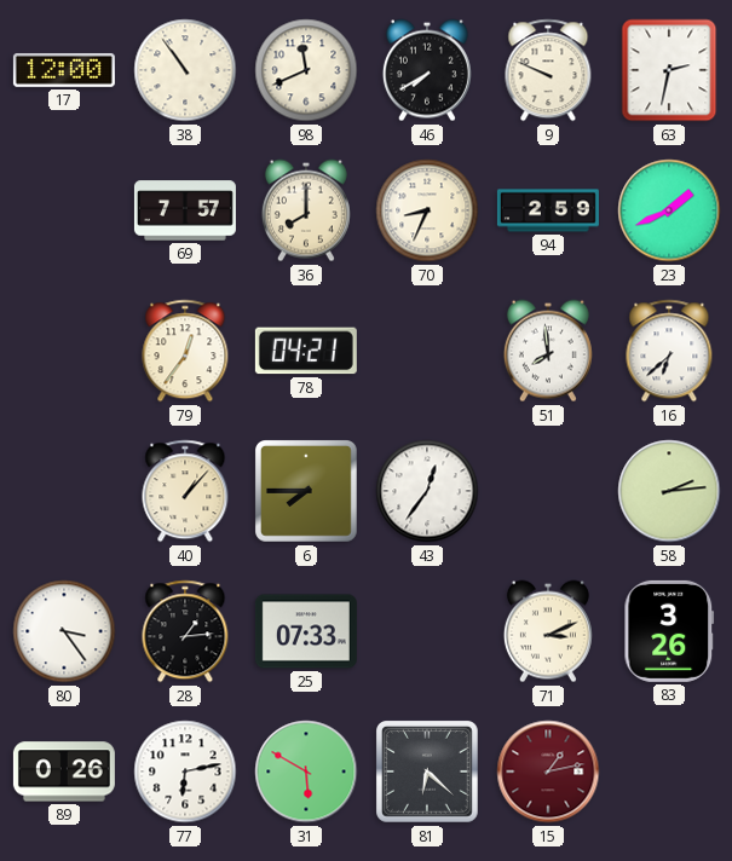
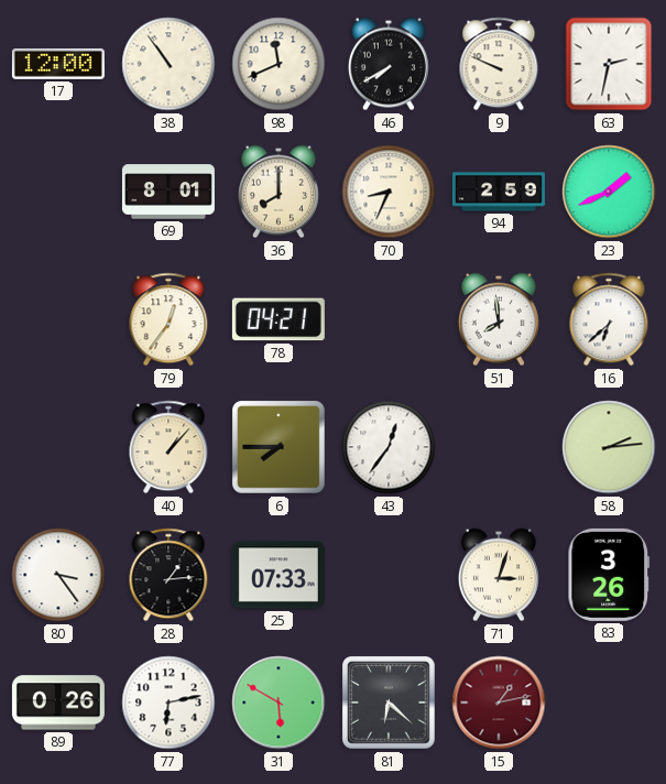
69: 7:57 -> 8:01
71: 3:11 -> 3:03
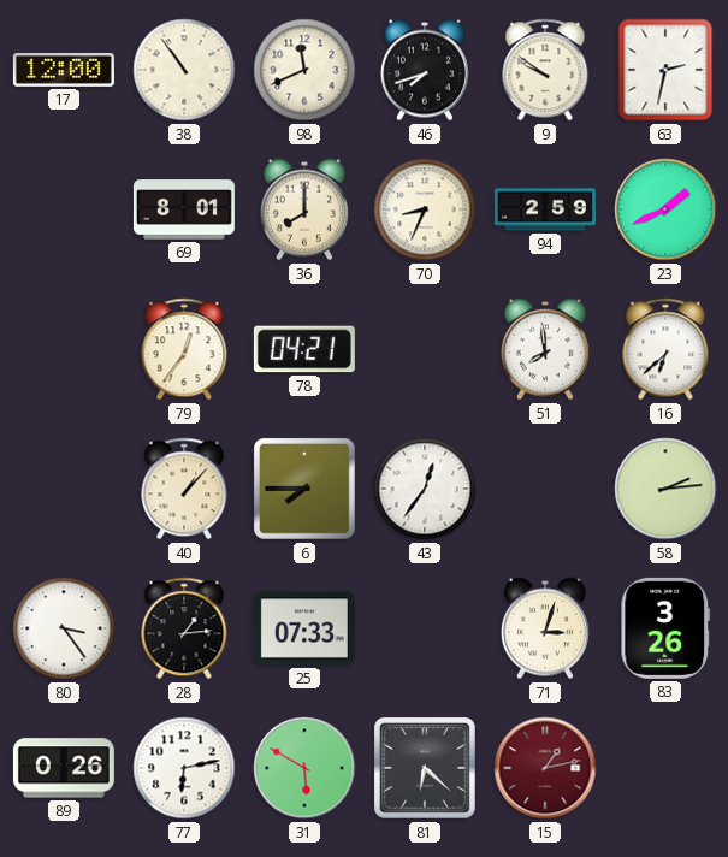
46: 7:40 -> 7:42
9: 9:49 -> 9:51
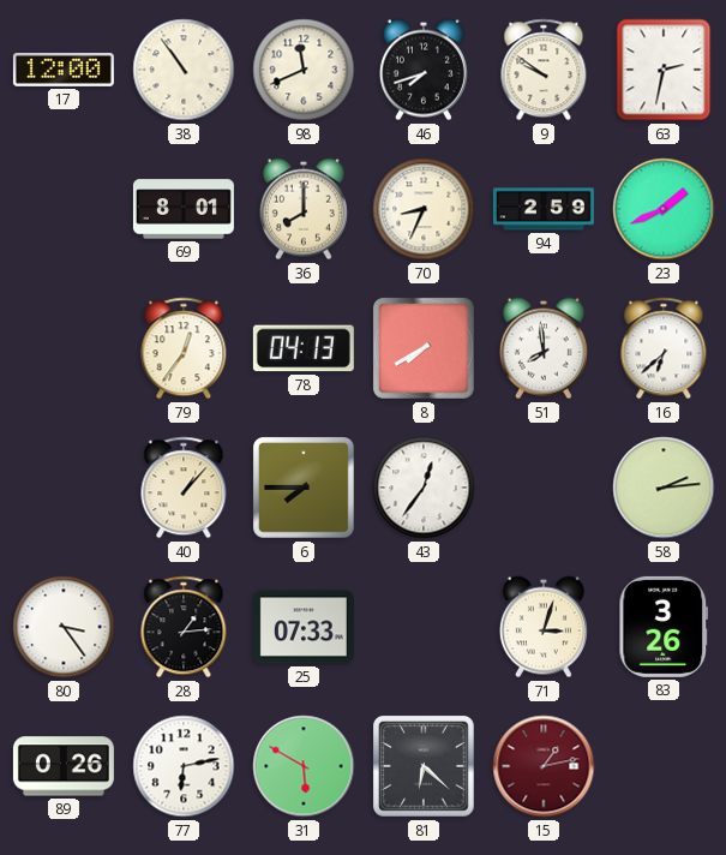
78: 04:21 -> 04:13
8: none -> 7:40
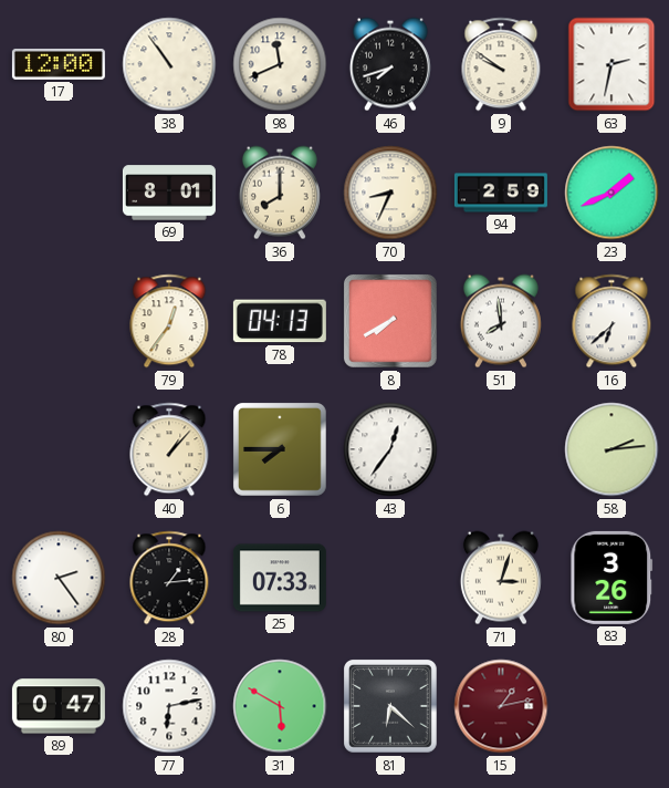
80: 3:24 -> 2:24
89: 0:26 -> 0:47
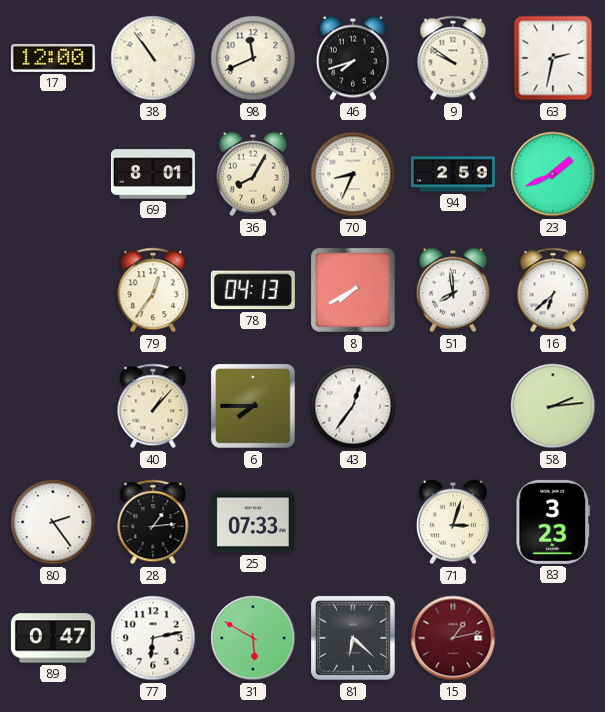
36: 8:00 -> 8:05
83: 3:26 -> 3:23
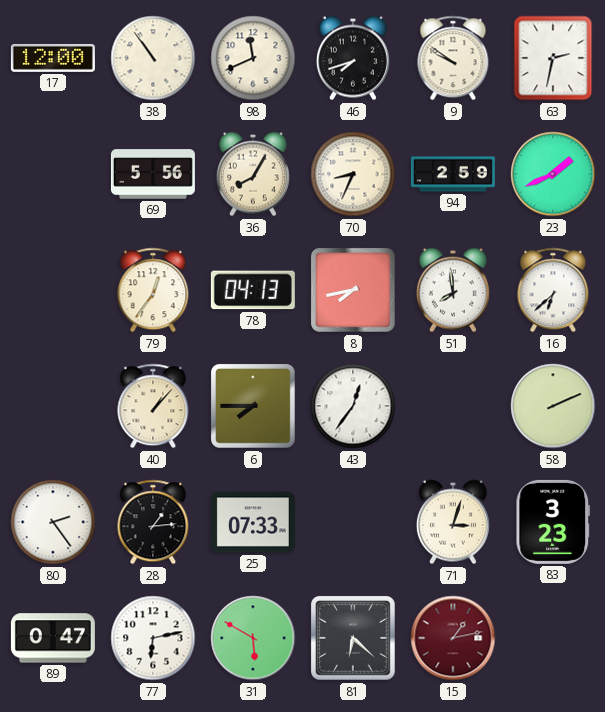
69: 8:01 -> 5:56
8: 7:40 -> 7:43
58: 2:14 -> 2:11
